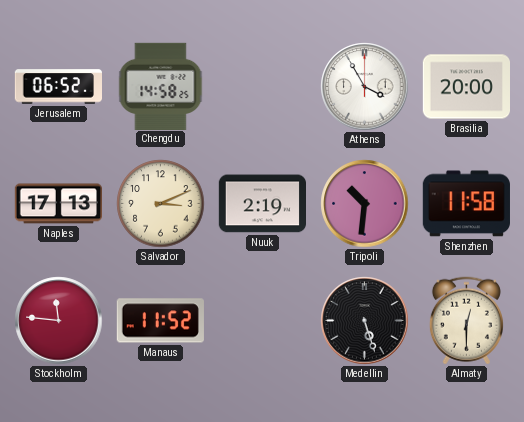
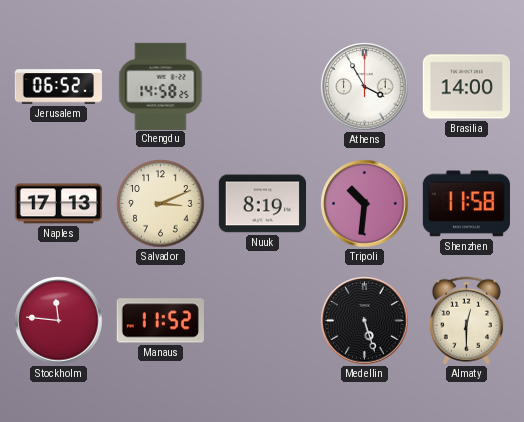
Brasilia: 20:00 -> 14:00
Nuuk: 2:19 -> 8:19
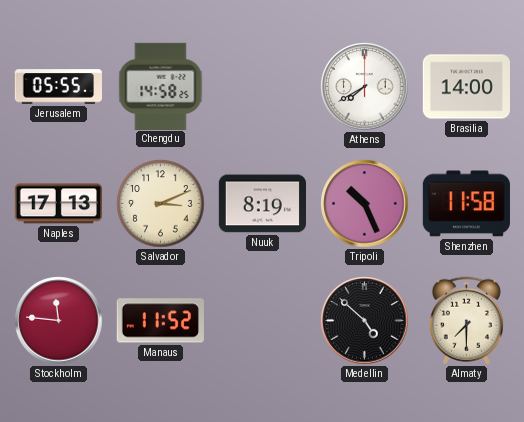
Jerusalem: 06:52 -> 05:55
Athens: 3:55 -> 7:40
Tripoli: 10:31 -> 10:26
Medellin: 5:27 -> 4:52
Almaty: 12:30 -> 7:30
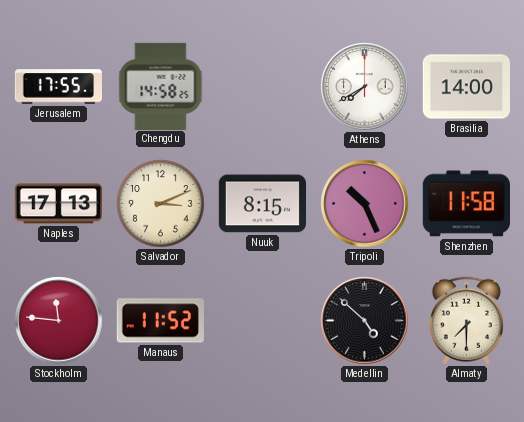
Jerusalem: 05:55 -> 17:55
Nuuk: 8:19 -> 8:15
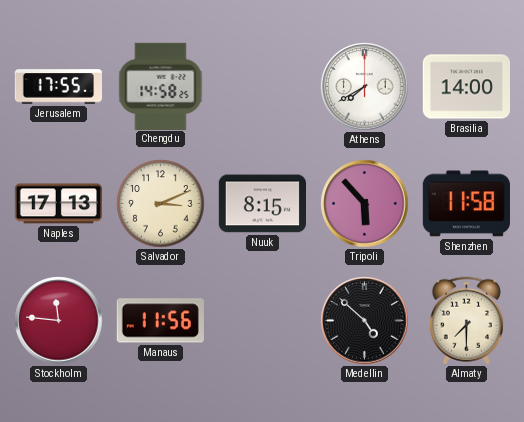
Tripoli: 10:26 -> 5:53
Manaus: 11:52 -> 11:56
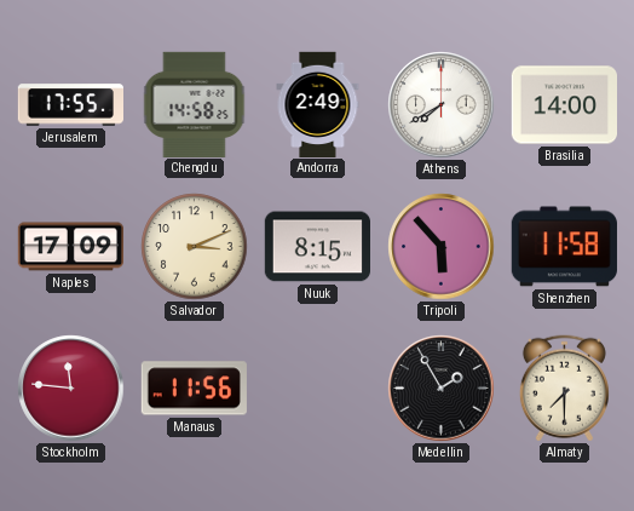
Andorra: none -> 2:49
Naples: 17:13 -> 17:09
Medellin: 4:52 -> 1:55
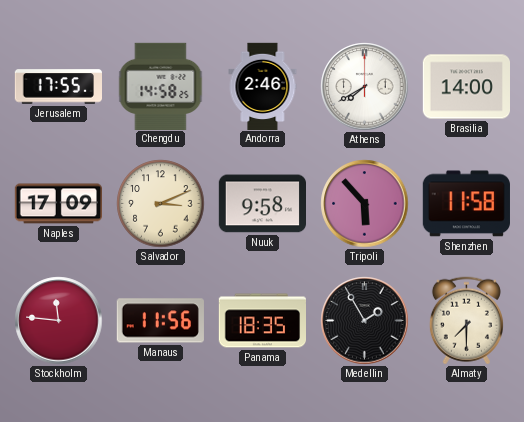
Andorra: 2:49 -> 2:46
Nuuk: 8:15 -> 9:58
Panama: none -> 18:35
